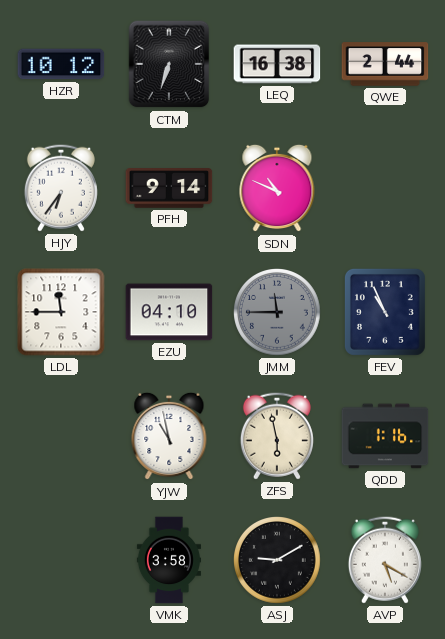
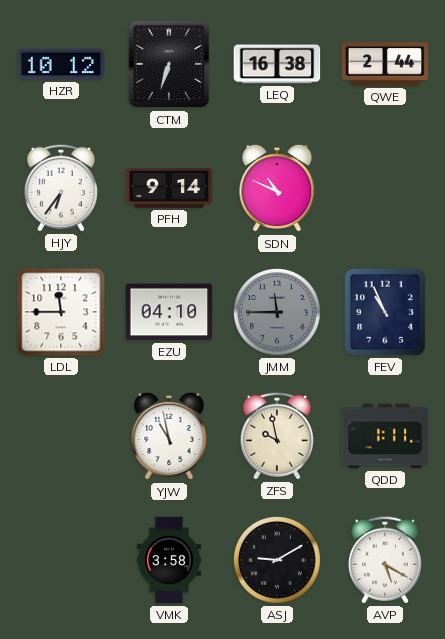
ZFS: 5:58 -> 9:58
QDD: 1:16 -> 1:11
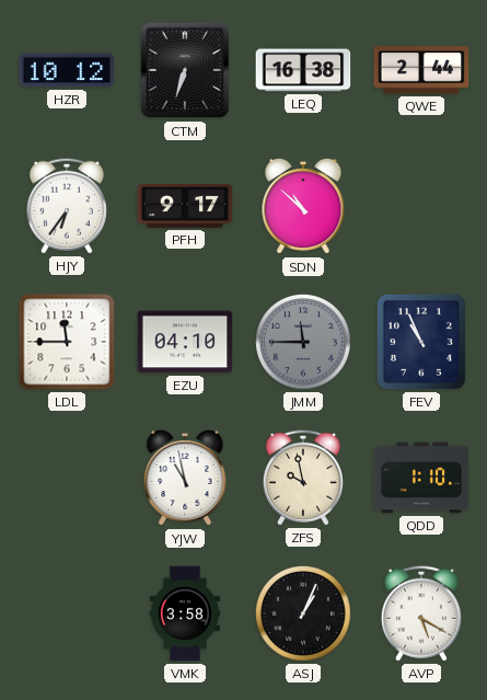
PFH: 9:14 -> 9:17
SDN: 10:49 -> 10:52
QDD: 1:11 -> 1:10
ASJ: 9:10 -> 1:04
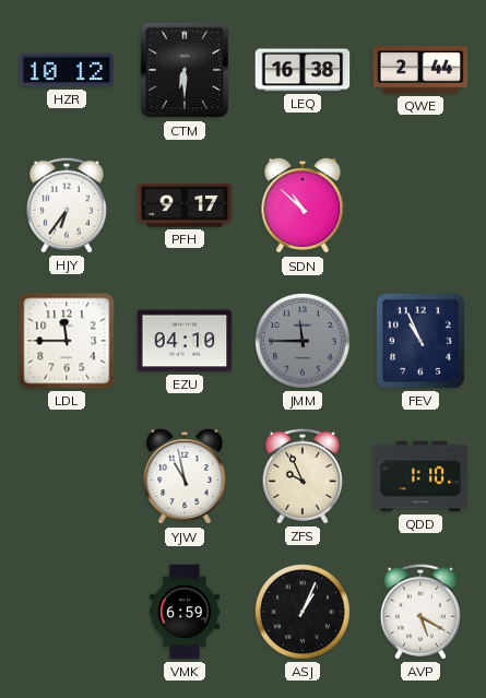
CTM: 6:33 -> 6:30
ZFS: 9:58 -> 9:56
VMK: 3:58 -> 6:59
